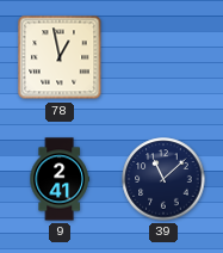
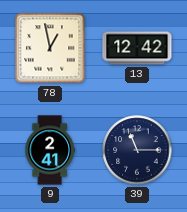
13: none -> 12:42
39: 11:08 -> 11:15
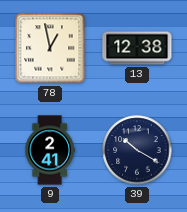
13: 12:42 -> 12:38
39: 11:15 -> 10:20
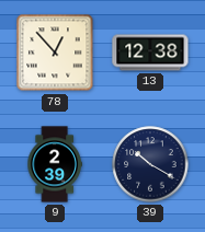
78: 12:58 -> 12:53
9: 2:41 -> 2:39
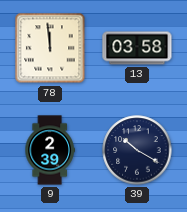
78: 12:53 -> 11:59
13: 12:38 -> 03:58
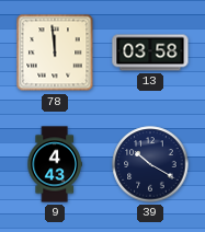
9: 2:39 -> 4:43
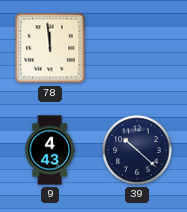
13: 03:58 -> none
39: 10:20 -> 10:22
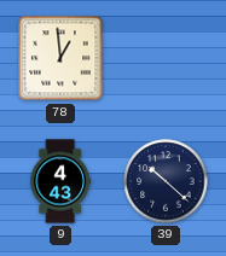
78: 11:59 -> 12:59
